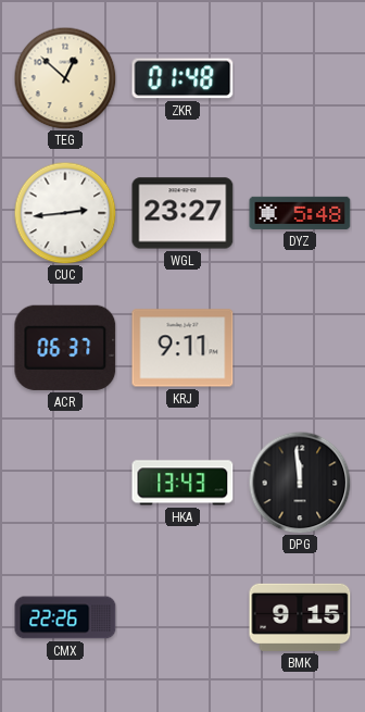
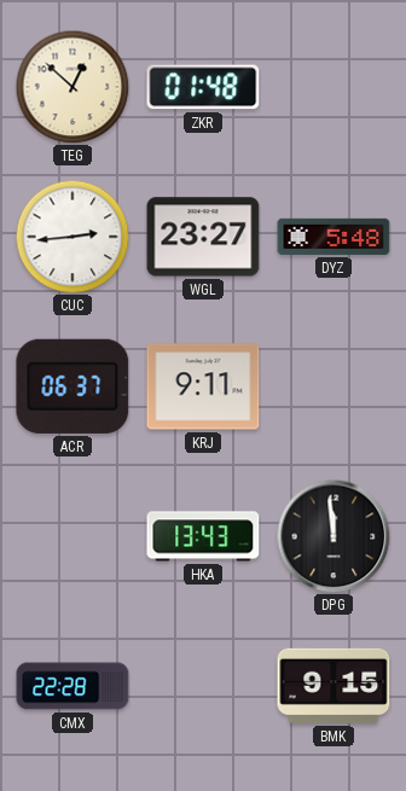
CMX: 22:26 -> 22:28
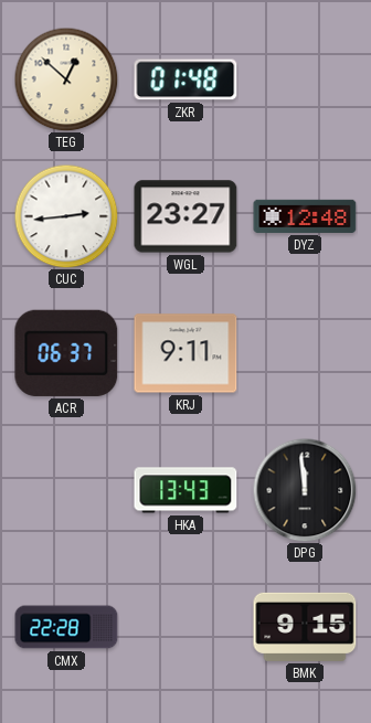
DYZ: 5:48 -> 12:48
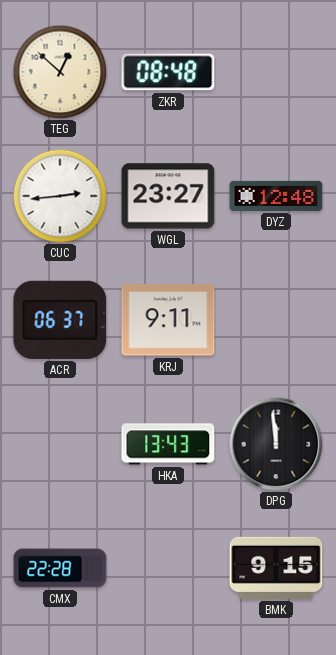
ZKR: 01:48 -> 08:48
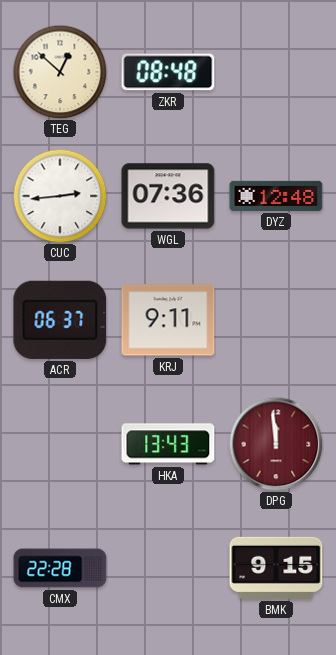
WGL: 23:27 -> 07:36
DPG dial: black -> burgundy
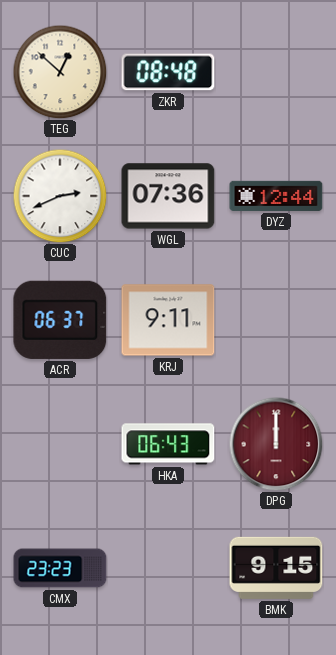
CUC: 2:44 -> 2:41
DYZ: 12:48 -> 12:44
HKA: 13:43 -> 06:43
DPG: 11:59 -> 12:00
CMX: 22:28 -> 23:23
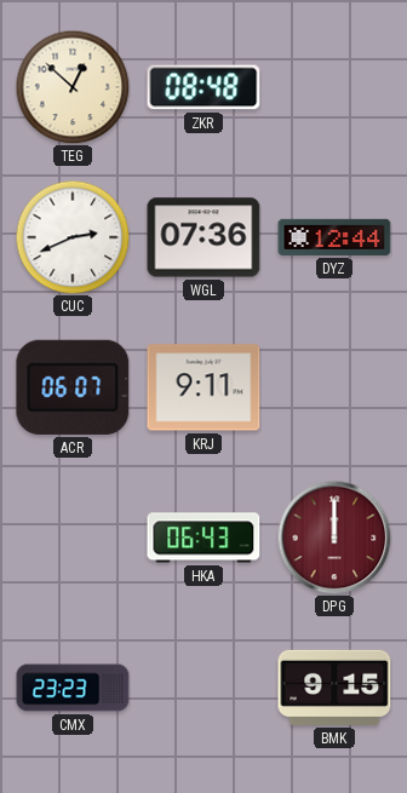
ACR: 06:37 -> 06:07
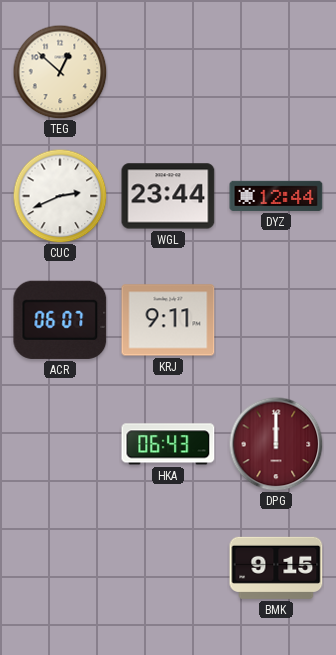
ZKR: 08:48 -> none
WGL: 07:36 -> 23:44
CMX: 23:23 -> none
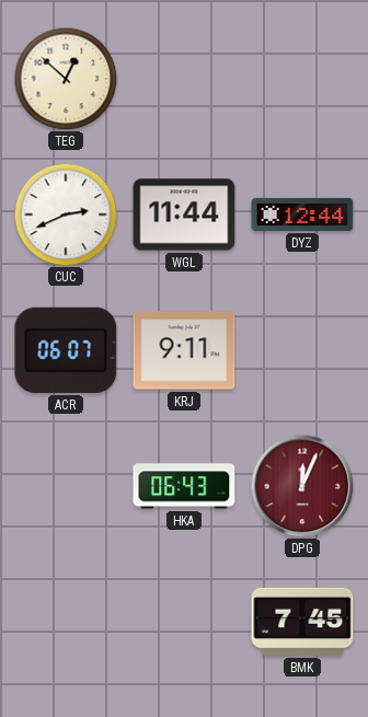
WGL: 23:44 -> 11:44
DPG: 12:00 -> 12:04
BMK: 9:15 -> 7:45
